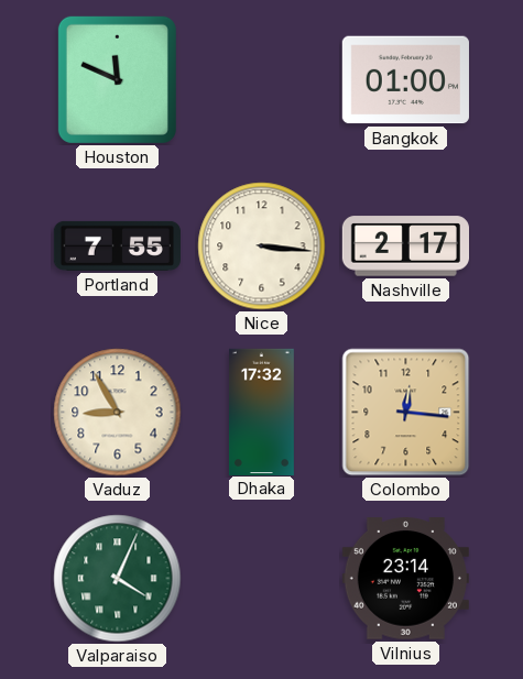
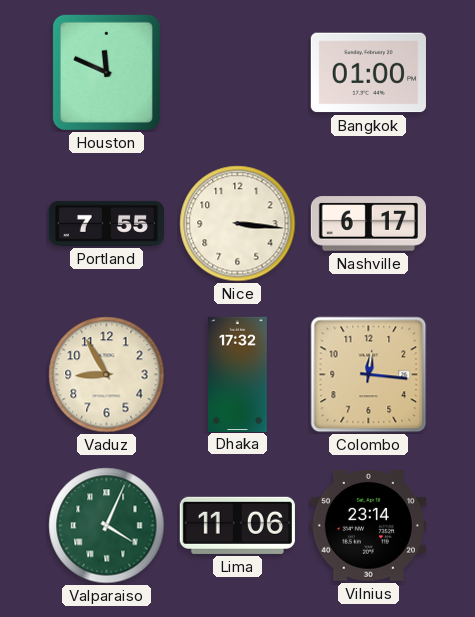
Nashville: 2:17 -> 6:17
Lima: none -> 11:06
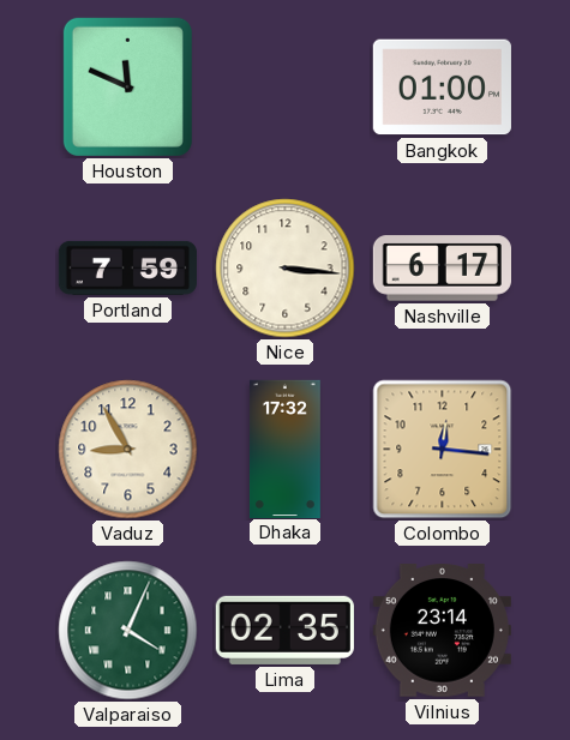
Portland: 7:55 -> 7:59
Lima: 11:06 -> 02:35
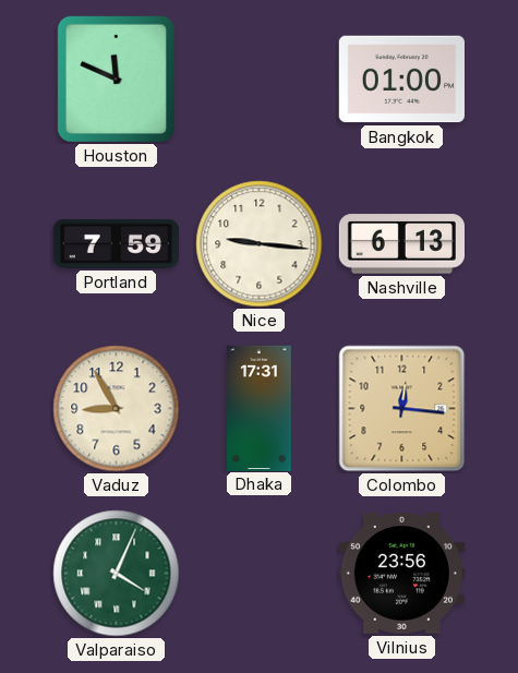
Nice: 3:16 -> 9:16
Nashville: 6:17 -> 6:13
Dhaka: 17:32 -> 17:31
Lima: 02:35 -> none
Vilnius: 23:14 -> 23:56
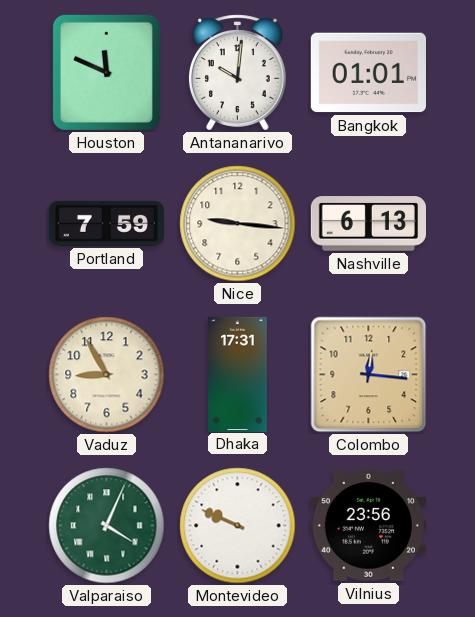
Antananarivo: none -> 10:01
Bangkok: 01:00 -> 01:01
Montevideo: none -> 9:49
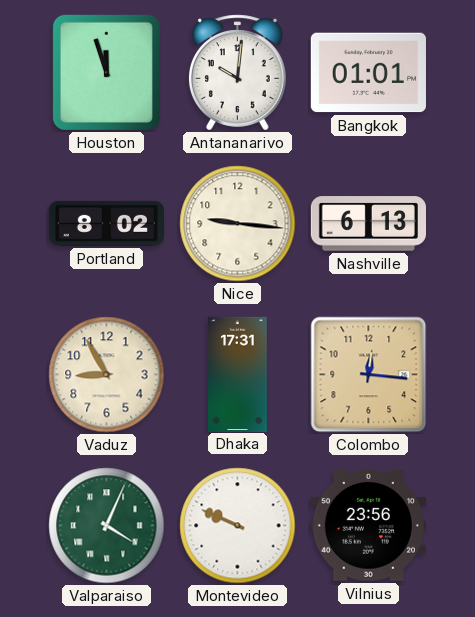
Houston: 11:49 -> 11:57
Portland: 7:59 -> 8:02
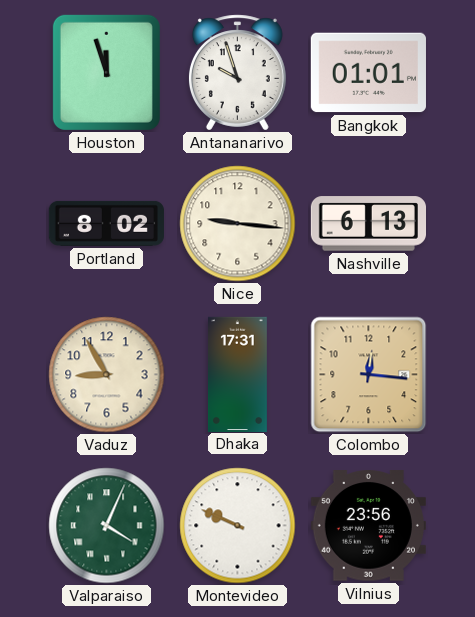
Antananarivo: 10:01 -> 9:57
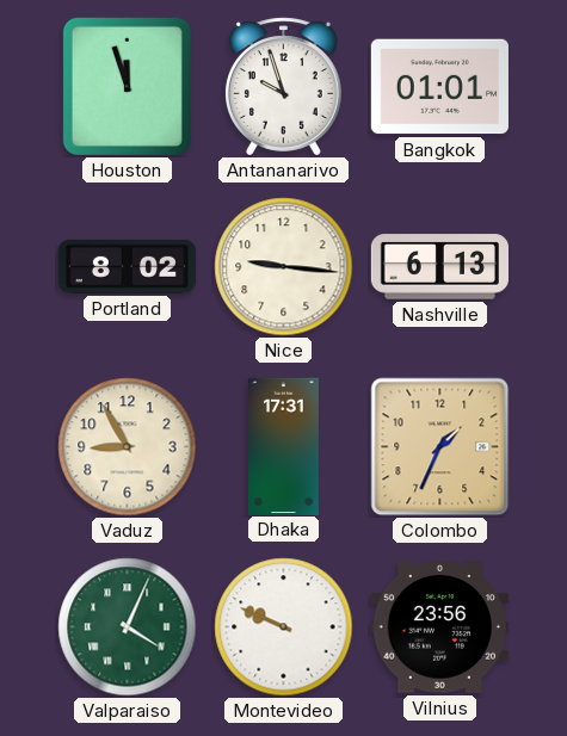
Colombo: 12:16 -> 1:34
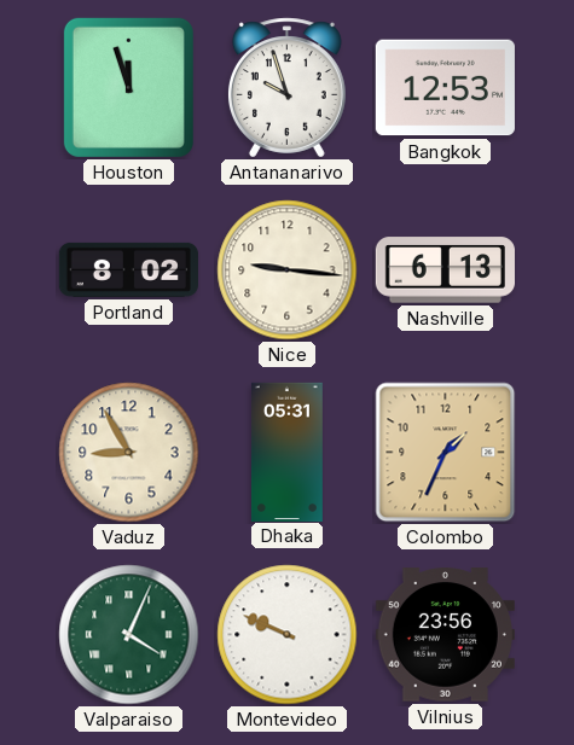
Bangkok: 01:01 -> 12:53
Dhaka: 17:31 -> 05:31
